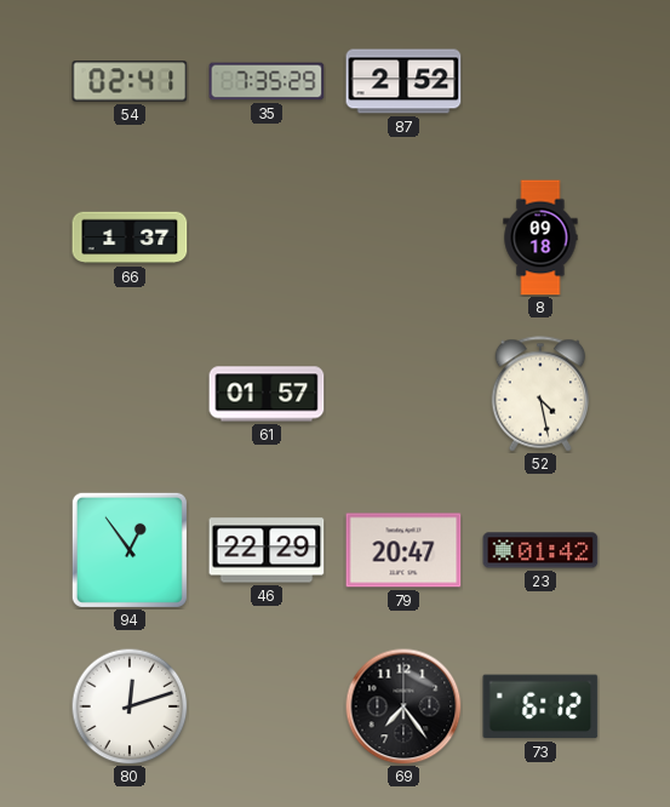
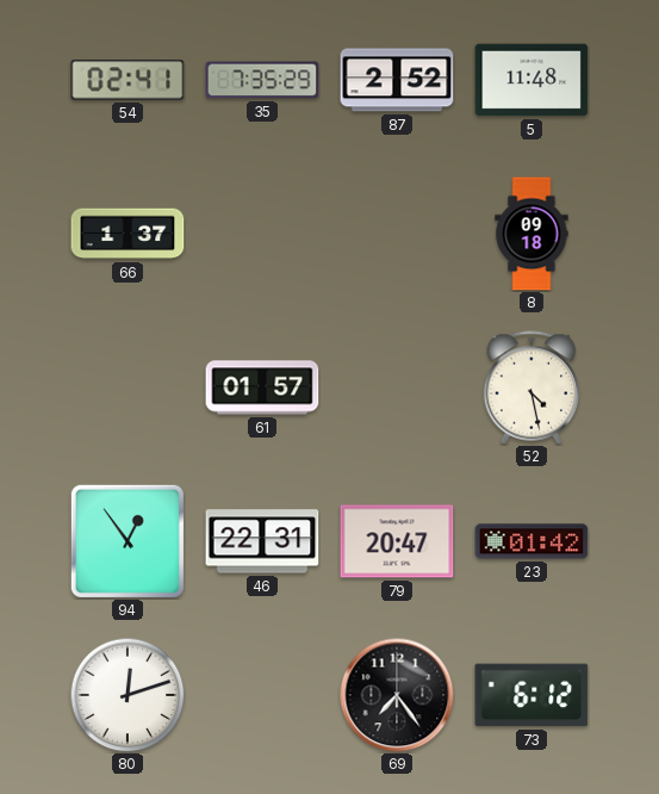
5: none -> 11:48
46: 22:29 -> 22:31
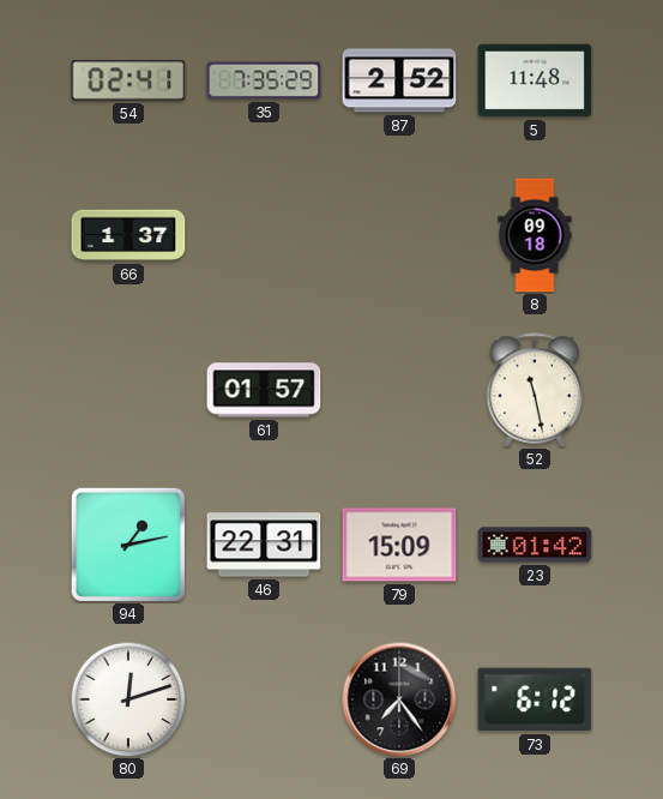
52: 4:28 -> 11:28
94: 12:54 -> 1:13
79: 20:47 -> 15:09
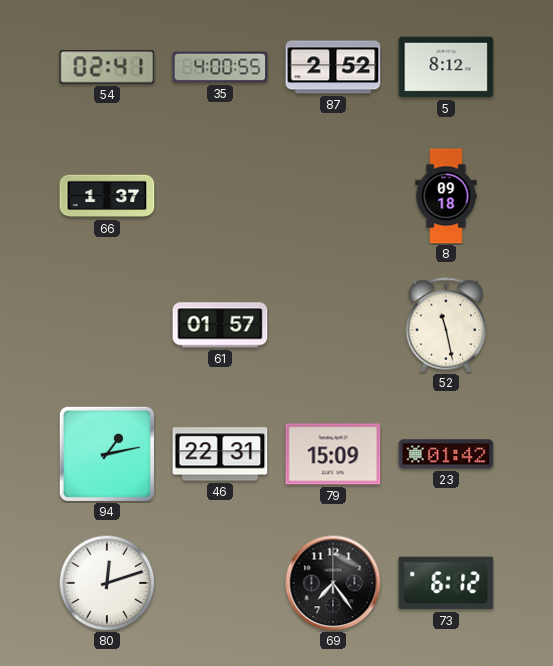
35: 7:35 -> 4:00
5: 11:48 -> 8:12
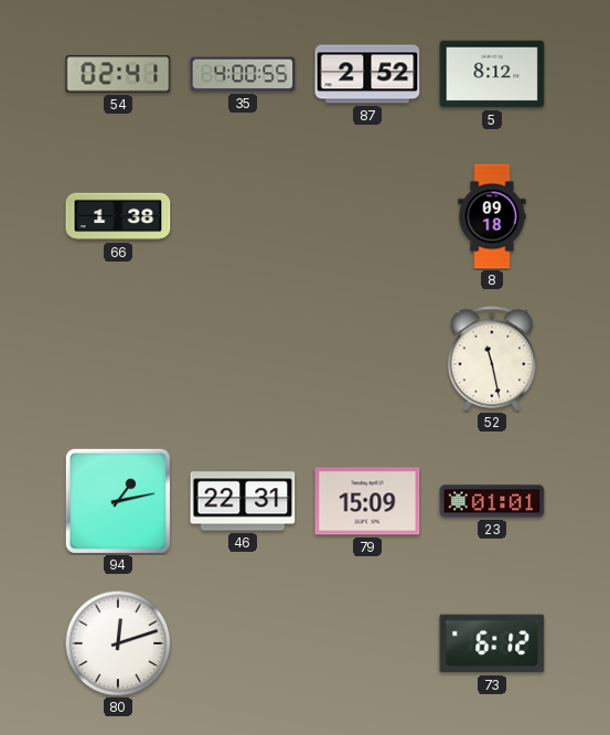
66: 1:37 -> 1:38
61: 01:57 -> none
23: 01:42 -> 01:01
69: 7:24 -> none
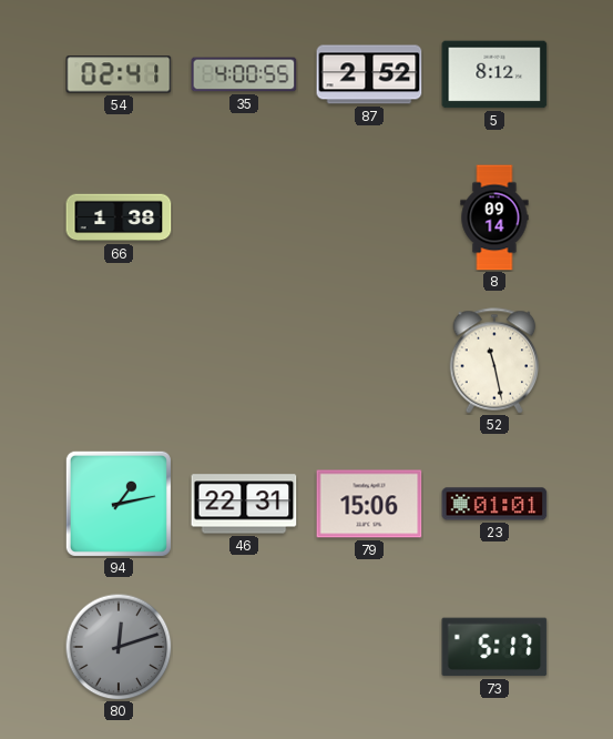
8: 09:18 -> 09:14
79: 15:09 -> 15:06
80 dial: white -> grey
73: 6:12 -> 5:17
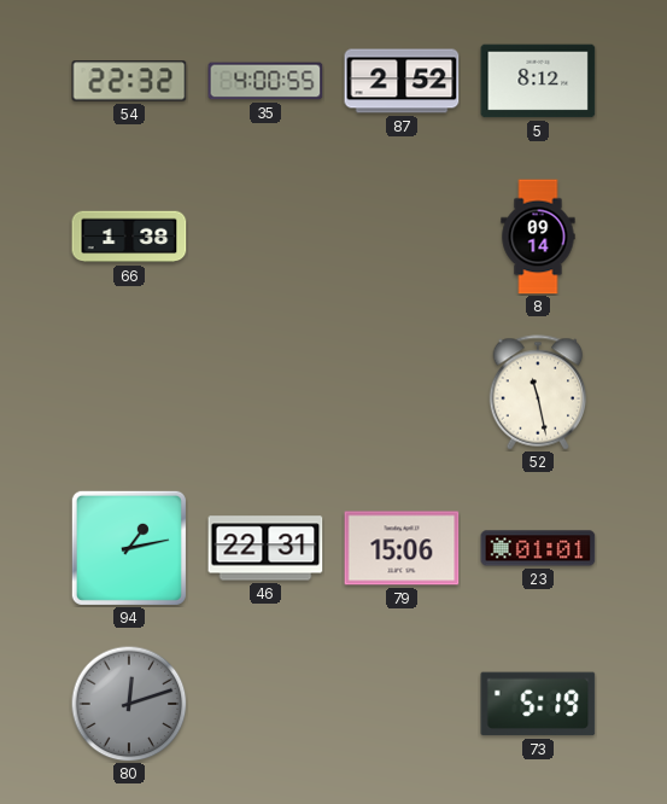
54: 02:41 -> 22:32
73: 5:17 -> 5:19
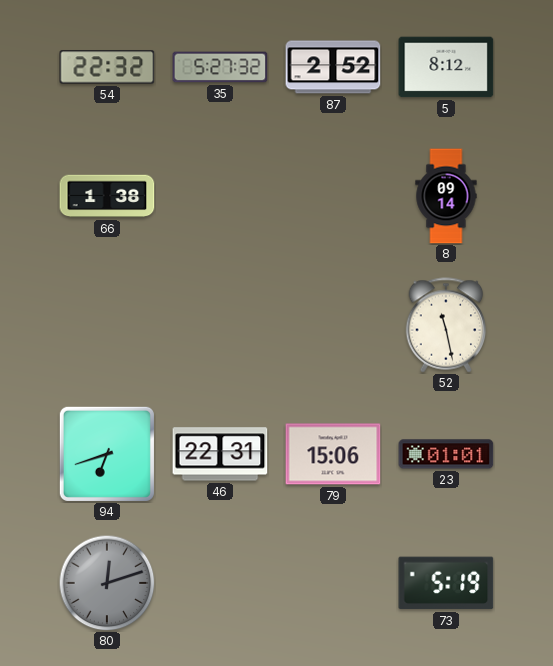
35: 4:00 -> 5:27
94: 1:13 -> 6:42
